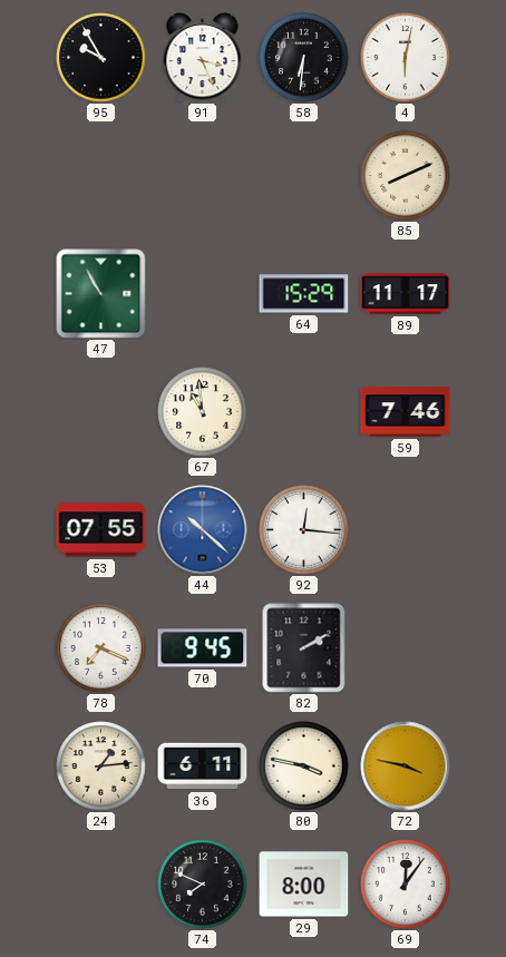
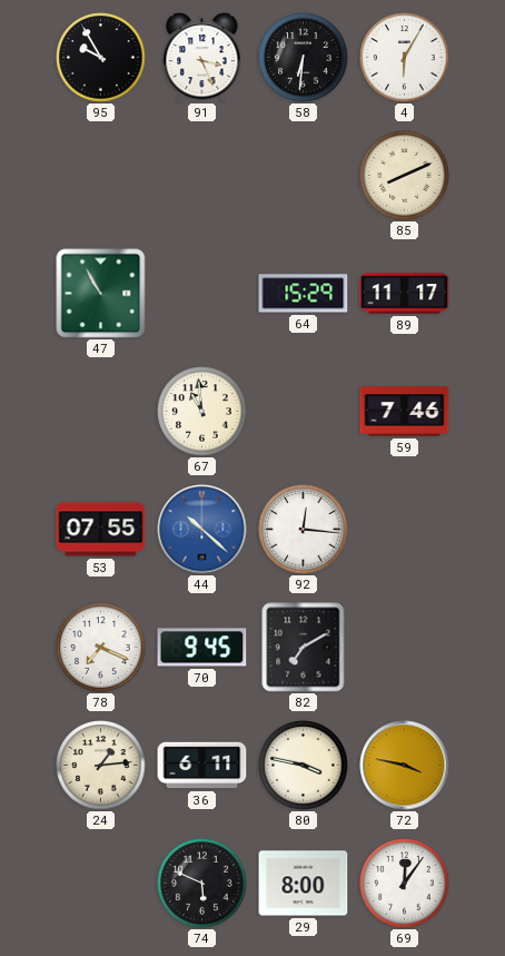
4: 6:02 -> 6:05
82: 2:10 -> 7:10
74: 7:49 -> 5:49
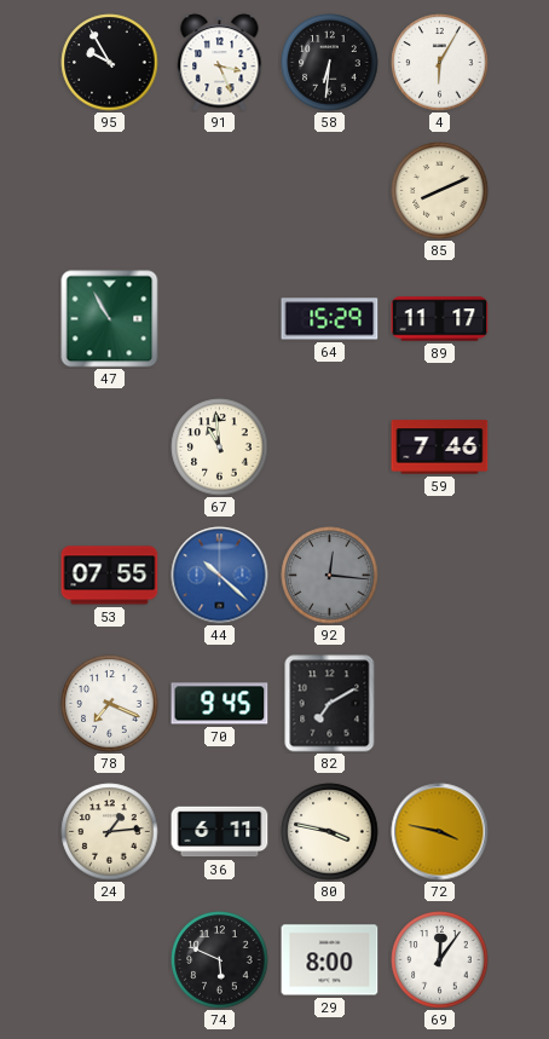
92 dial: white -> grey
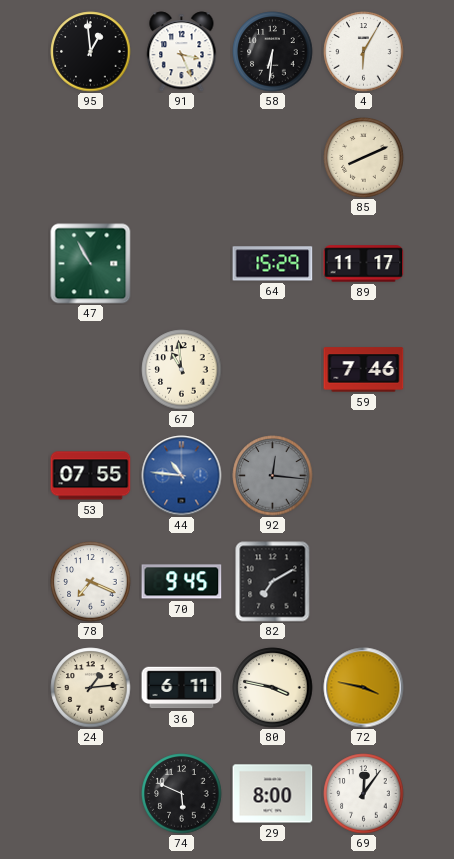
95: 9:55 -> 12:59
44: 10:22 -> 10:46
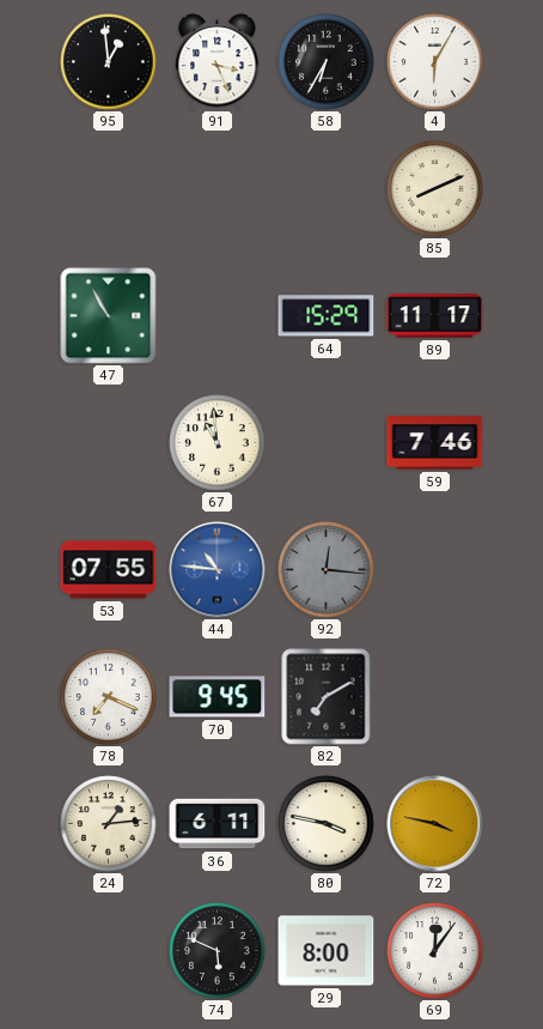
58: 6:31 -> 6:35
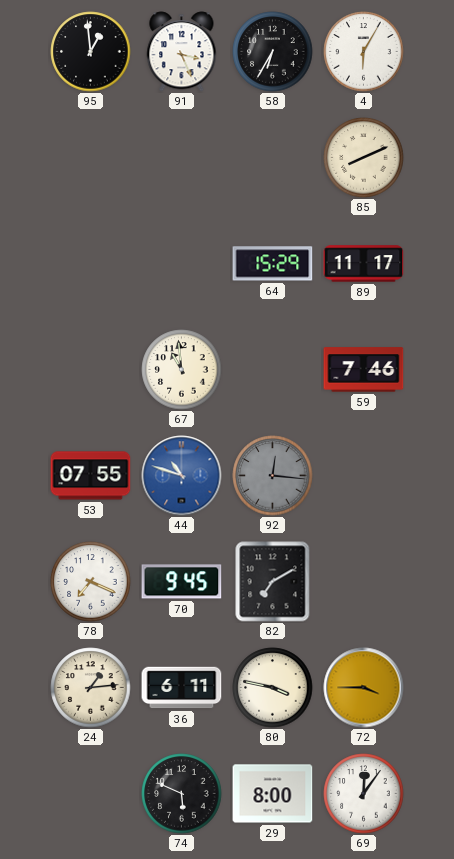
47: 10:55 -> none
44: 10:46 -> 10:48
72: 3:47 -> 3:45
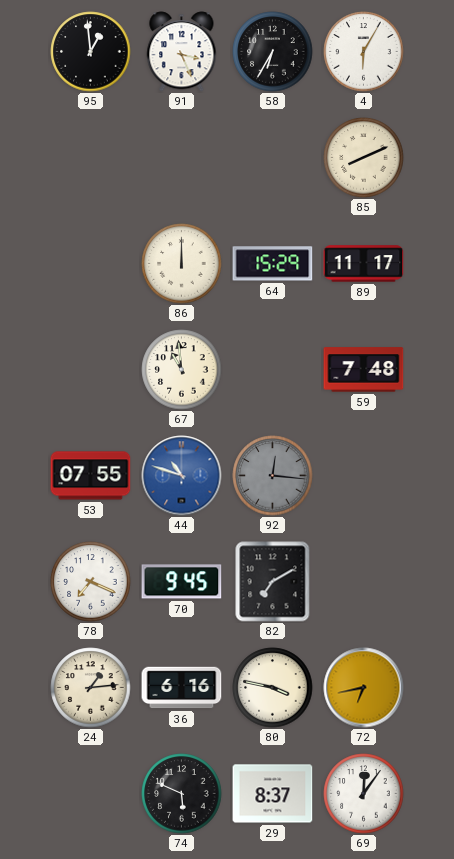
86: none -> 12:00
59: 7:46 -> 7:48
36: 6:11 -> 6:16
72: 3:45 -> 6:43
29: 8:00 -> 8:37
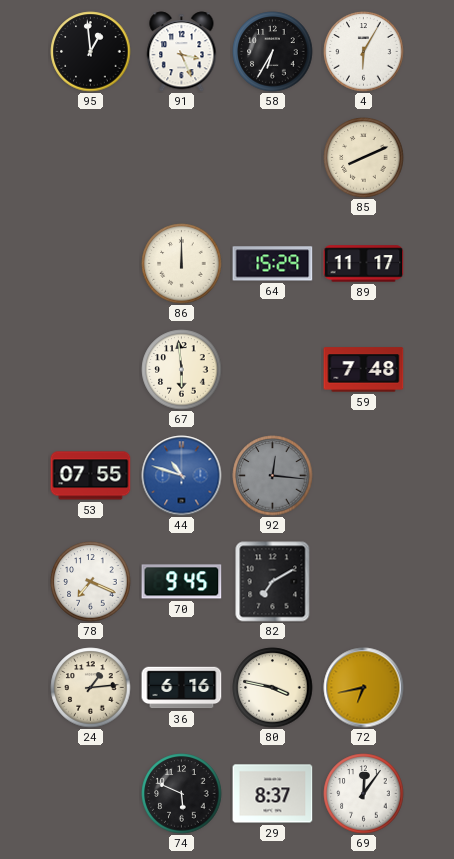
67: 10:59 -> 5:59
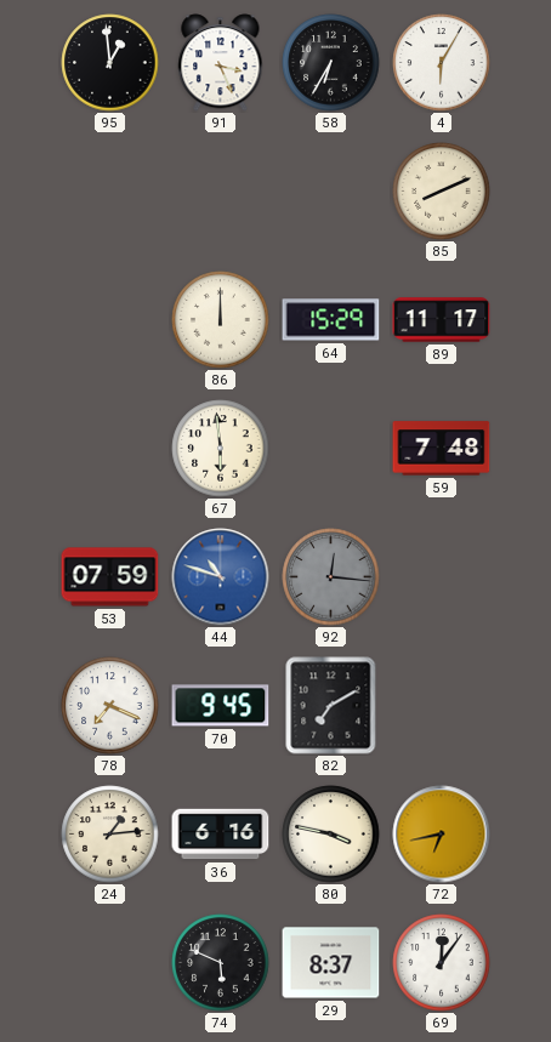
53: 07:55 -> 07:59
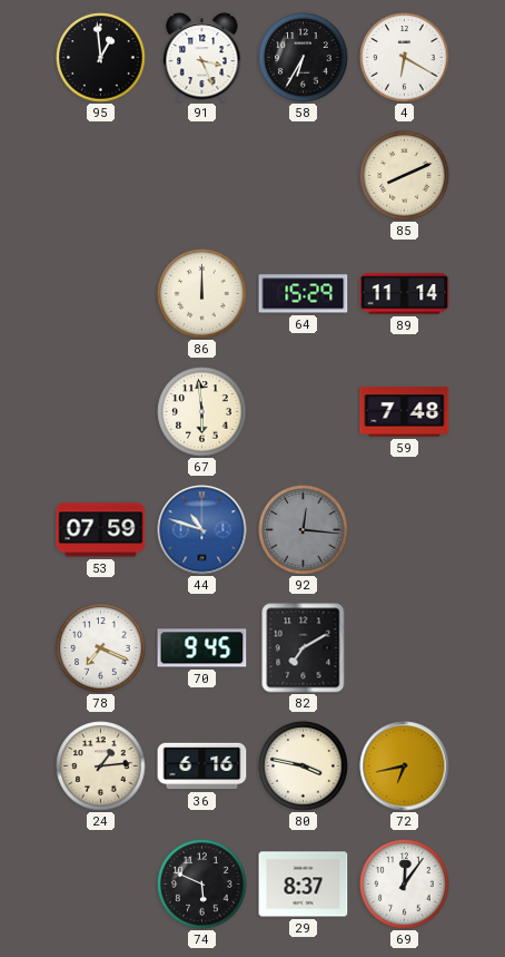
4: 6:05 -> 6:20
89: 11:17 -> 11:14
